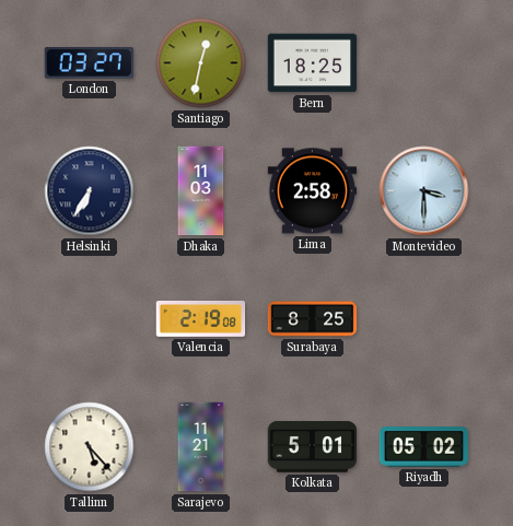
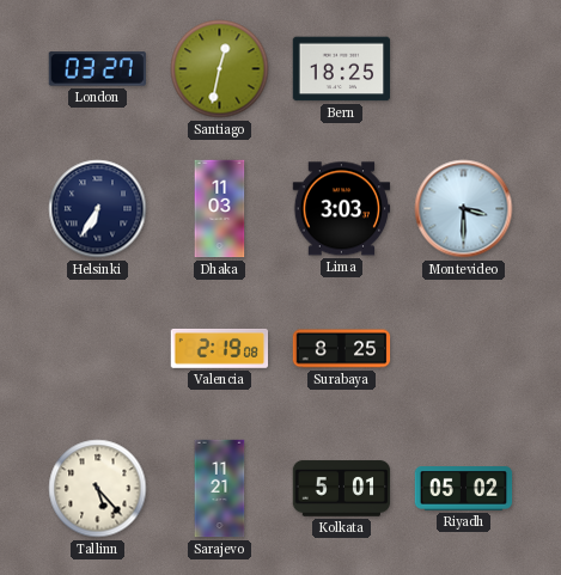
Lima: 2:58 -> 3:03
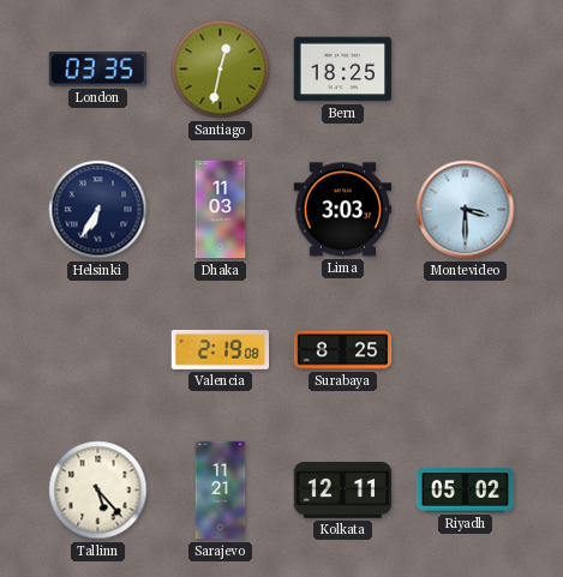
London: 03:27 -> 03:35
Kolkata: 5:01 -> 12:11
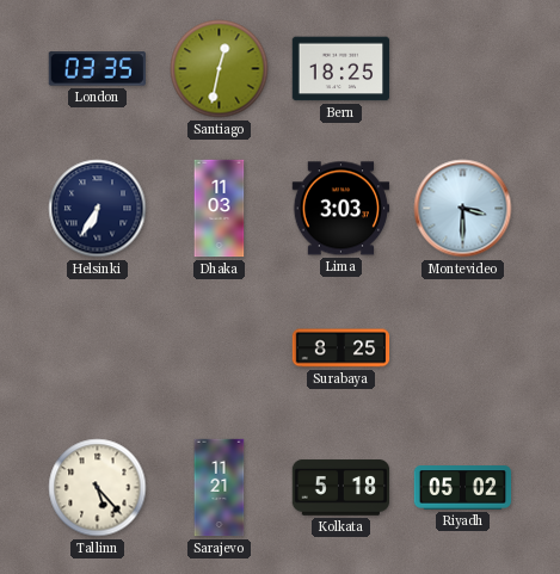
Valencia: 2:19 -> none
Kolkata: 12:11 -> 5:18
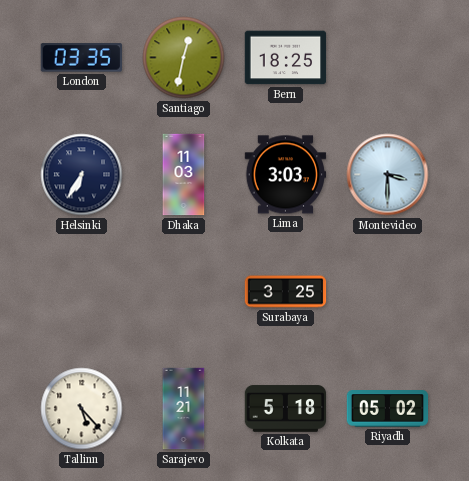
Surabaya: 8:25 -> 3:25
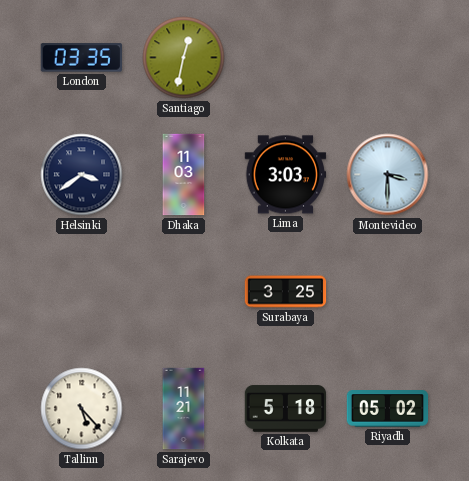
Bern: 18:25 -> none
Helsinki: 6:35 -> 3:39
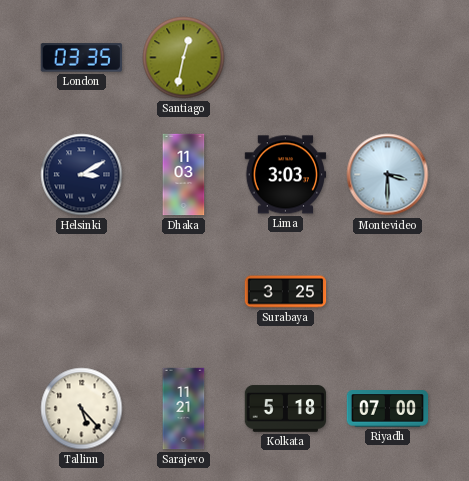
Helsinki: 3:39 -> 3:10
Riyadh: 05:02 -> 07:00
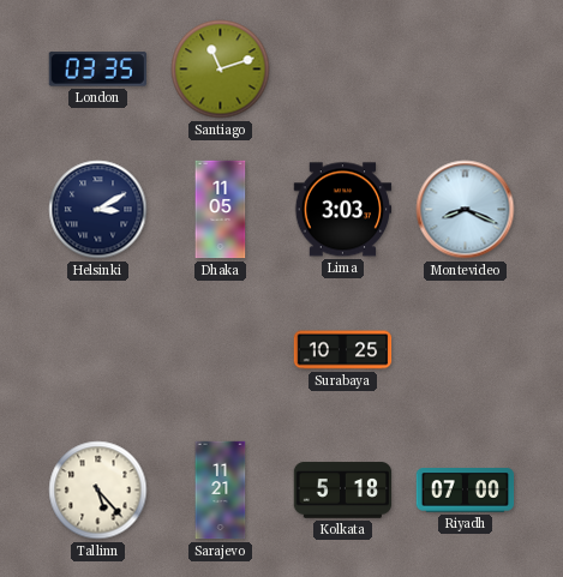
Santiago: 12:32 -> 11:12
Dhaka: 11:03 -> 11:05
Montevideo: 3:30 -> 8:19
Surabaya: 3:25 -> 10:25
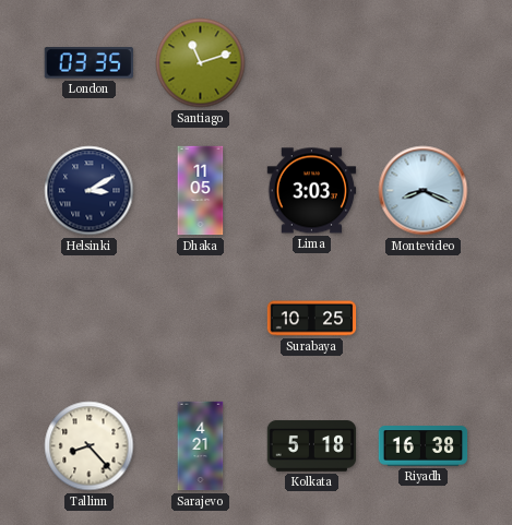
Tallinn: 5:23 -> 8:23
Sarajevo: 11:21 -> 4:21
Riyadh: 07:00 -> 16:38
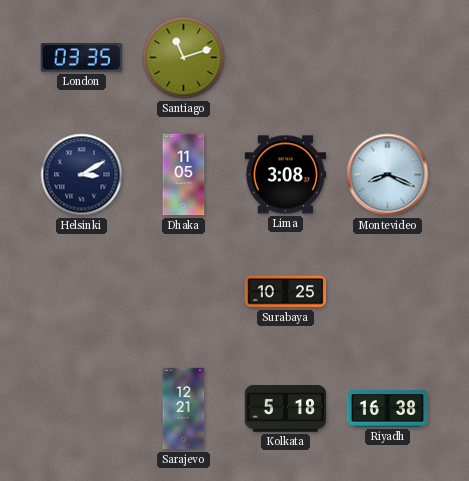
Lima: 3:03 -> 3:08
Tallinn: 8:23 -> none
Sarajevo: 4:21 -> 12:21
